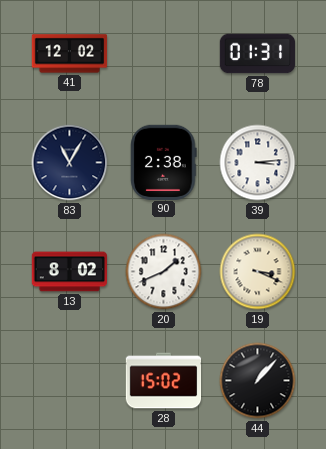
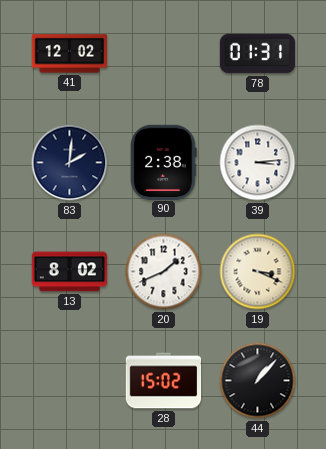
83: 11:05 -> 2:01
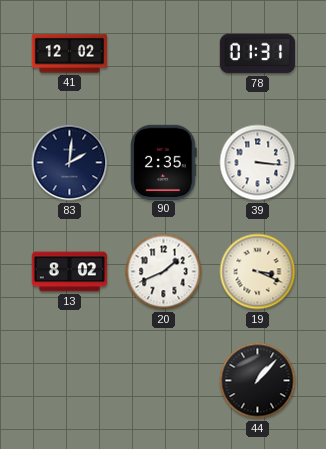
90: 2:38 -> 2:35
39: 3:14 -> 3:16
28: 15:02 -> none
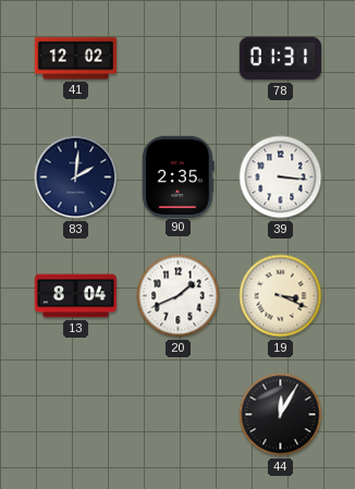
13: 8:02 -> 8:04
44: 1:07 -> 12:05
